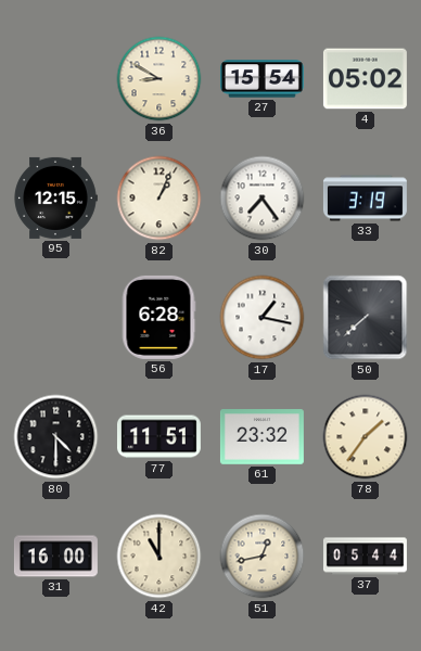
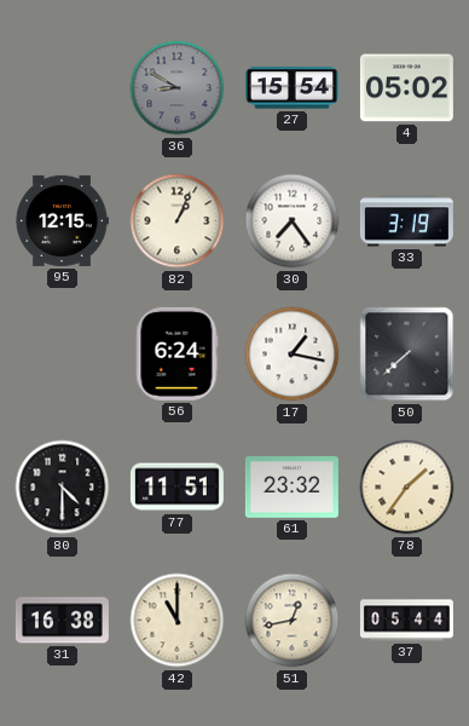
36 dial: cream -> grey
56: 6:28 -> 6:24
31: 16:00 -> 16:38
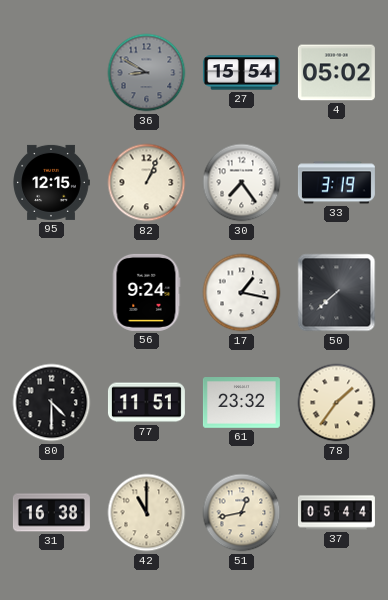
56: 6:24 -> 9:24
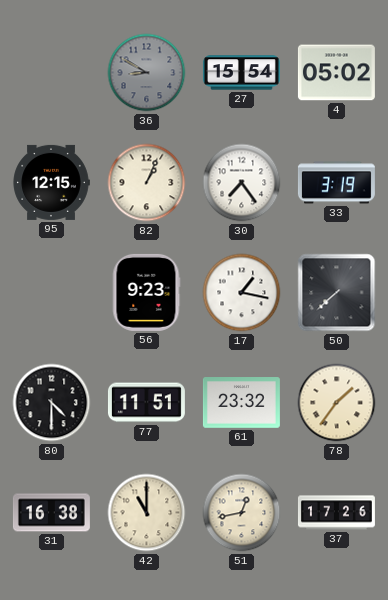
56: 9:24 -> 9:23
37: 05:44 -> 17:26
